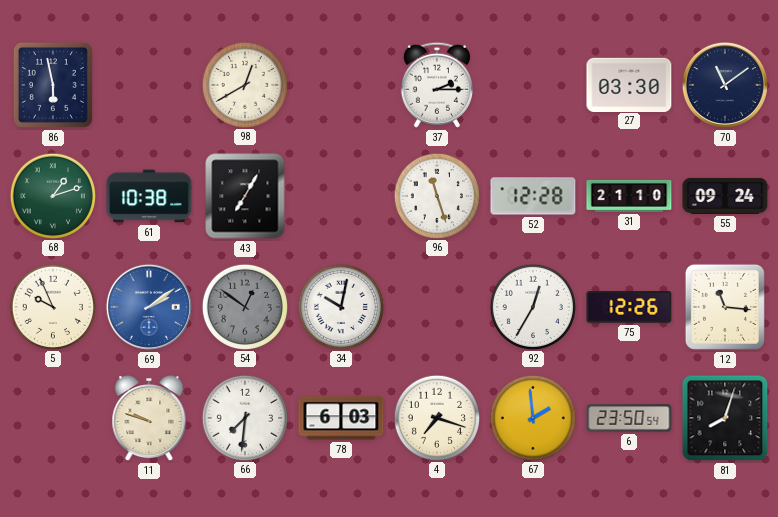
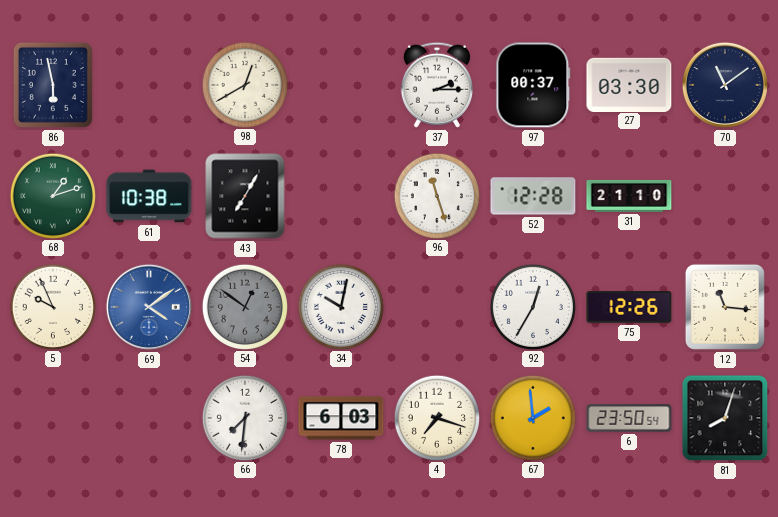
97: none -> 00:37
55: 09:24 -> none
69: 2:09 -> 4:09
11: 9:48 -> none
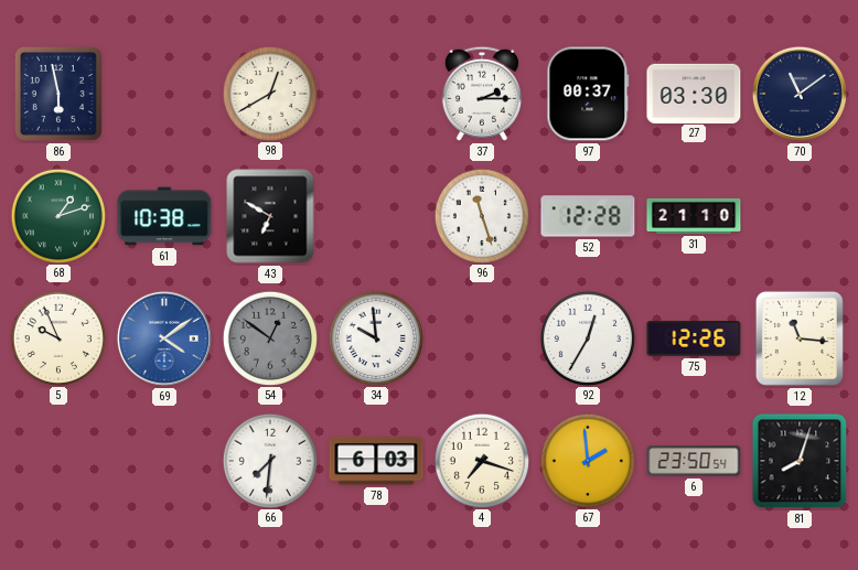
43: 7:05 -> 6:50
34: 10:02 -> 9:59
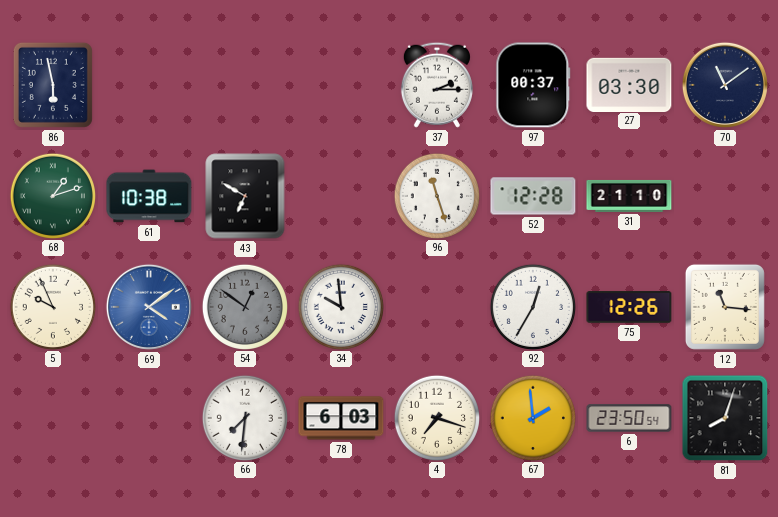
98: 12:40 -> none
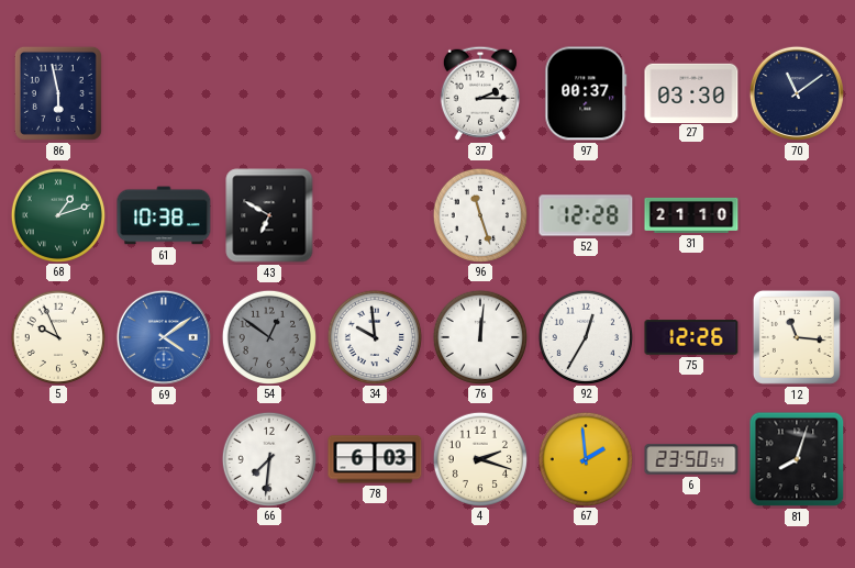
76: none -> 12:01
4: 7:18 -> 2:18
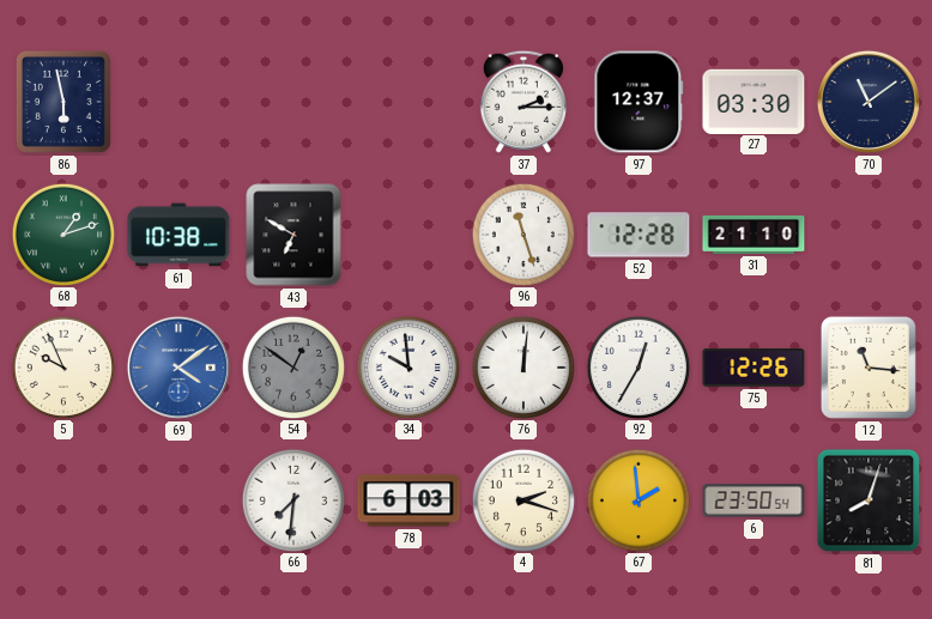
97: 00:37 -> 12:37
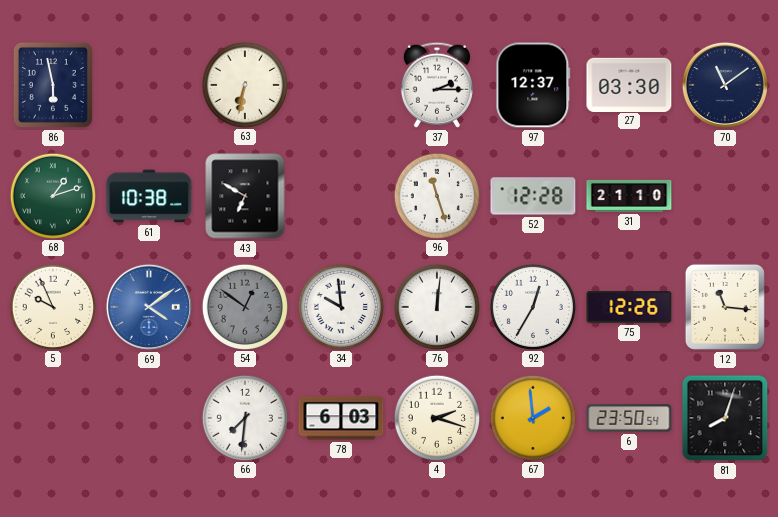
63: none -> 6:32
